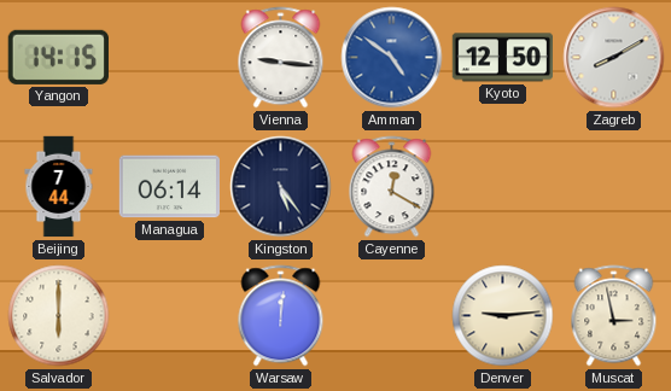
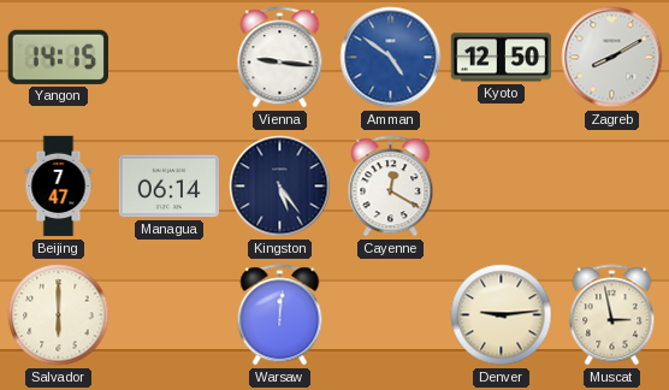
Beijing: 7:44 -> 7:47
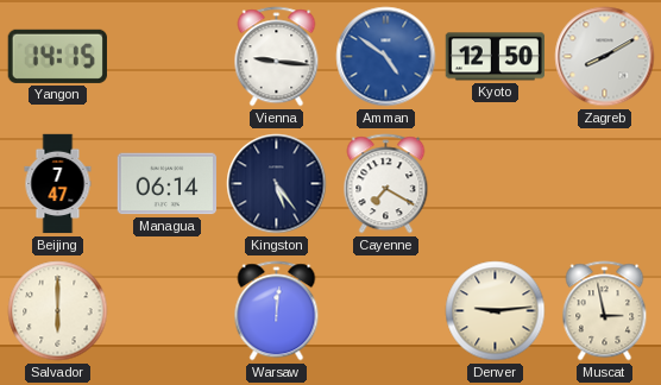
Cayenne: 12:20 -> 7:20
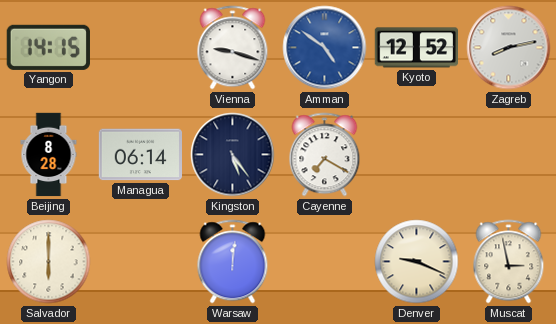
Vienna: 9:16 -> 9:18
Kyoto: 12:50 -> 12:52
Zagreb: 8:10 -> 8:13
Beijing: 7:47 -> 8:28
Denver: 9:14 -> 9:19
